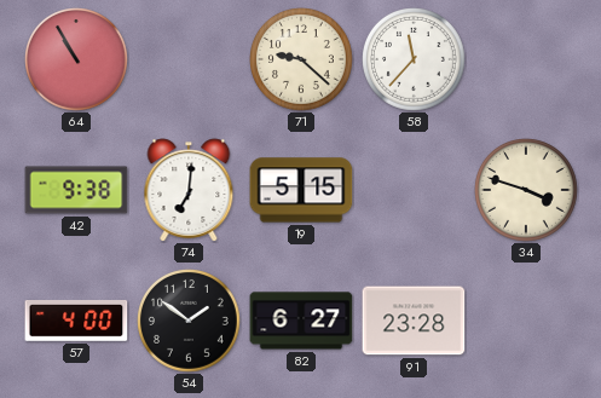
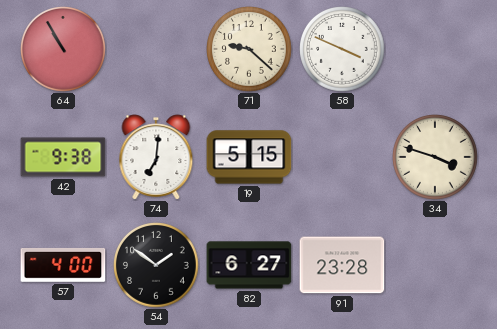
58: 11:37 -> 3:49
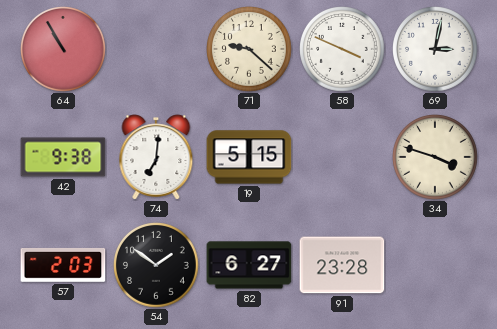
69: none -> 3:02
57: 4:00 -> 2:03
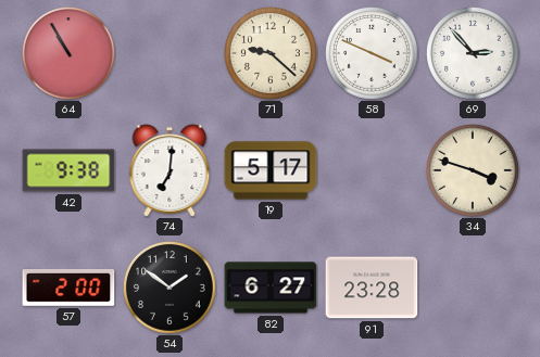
69: 3:02 -> 2:53
19: 5:15 -> 5:17
57: 2:03 -> 2:00
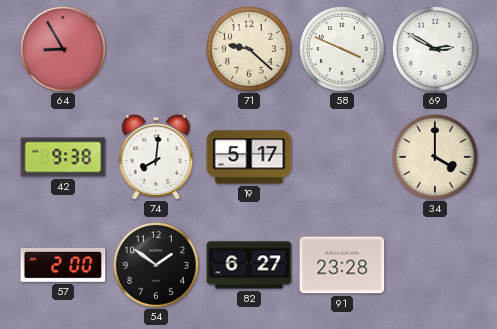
64: 10:55 -> 8:55
69: 2:53 -> 2:50
74: 7:01 -> 8:01
34: 3:48 -> 4:00
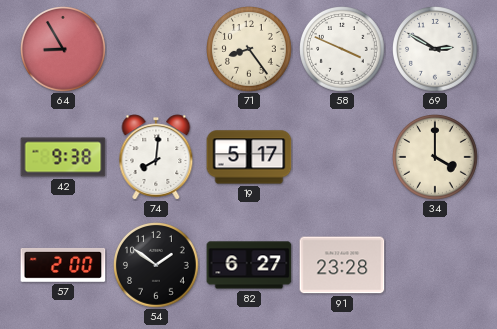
71: 9:22 -> 8:24
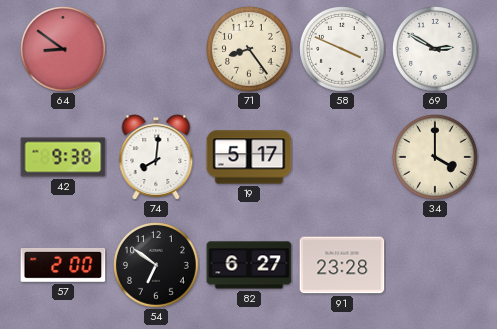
64: 8:55 -> 8:51
54: 1:51 -> 6:51
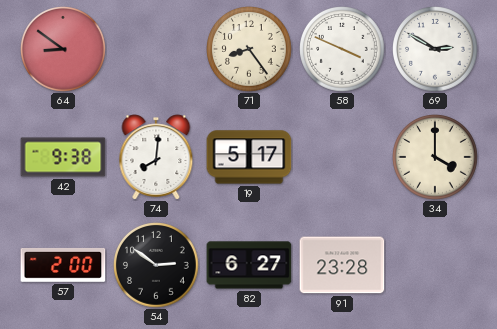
54: 6:51 -> 2:51
